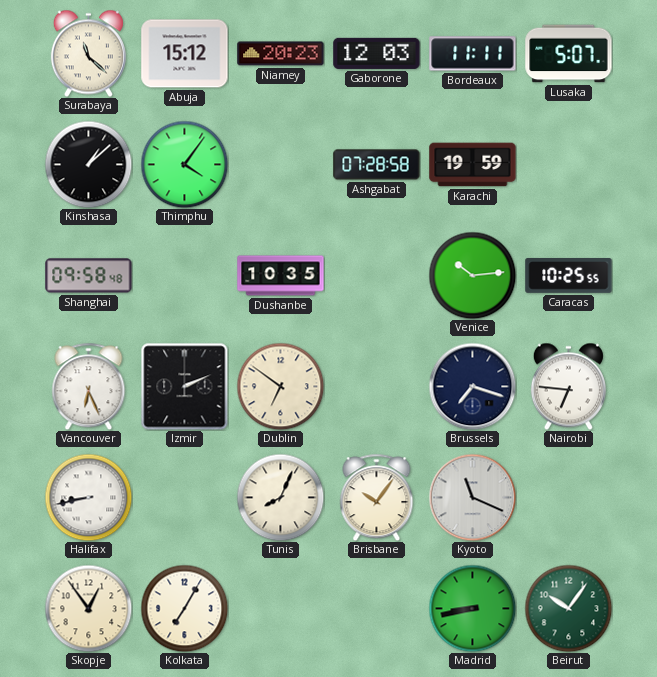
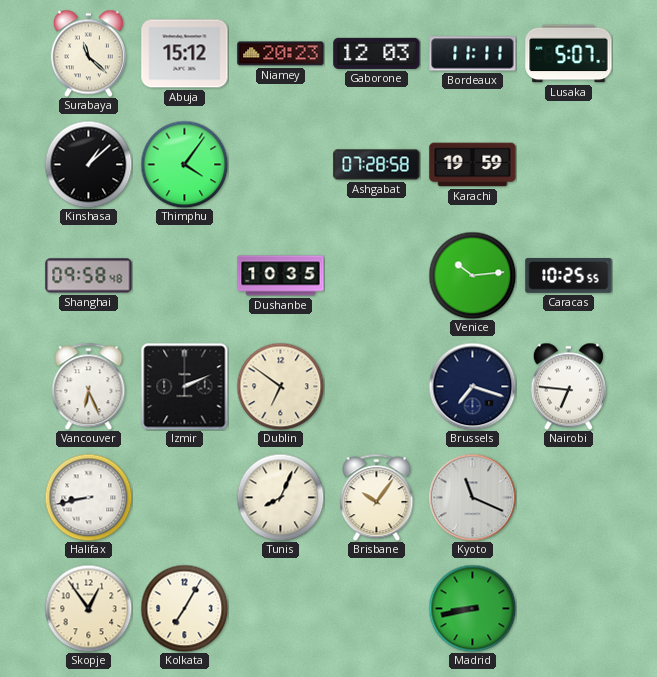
Beirut: 10:06 -> none
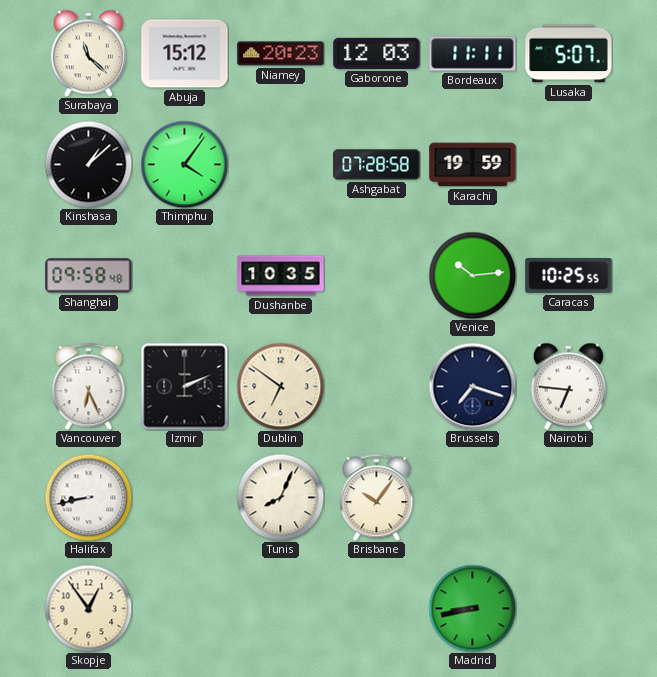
Kyoto: 11:19 -> none
Kolkata: 7:05 -> none
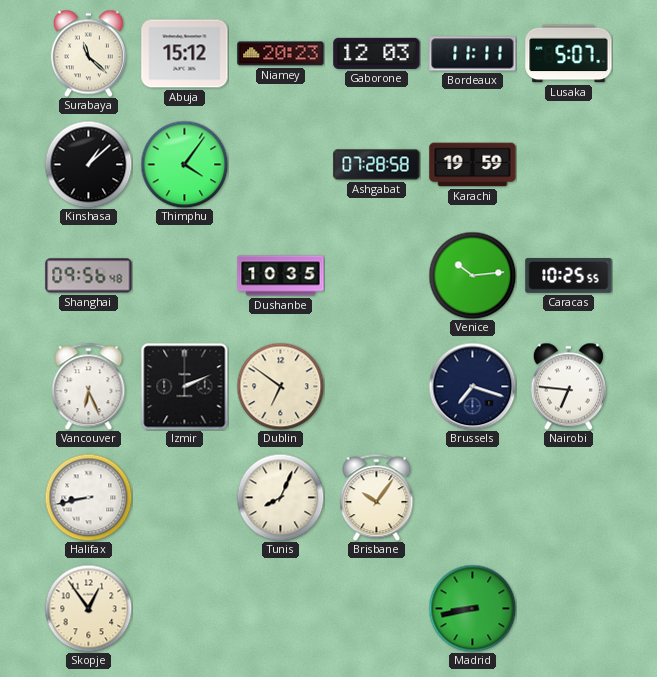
Shanghai: 09:58 -> 09:56
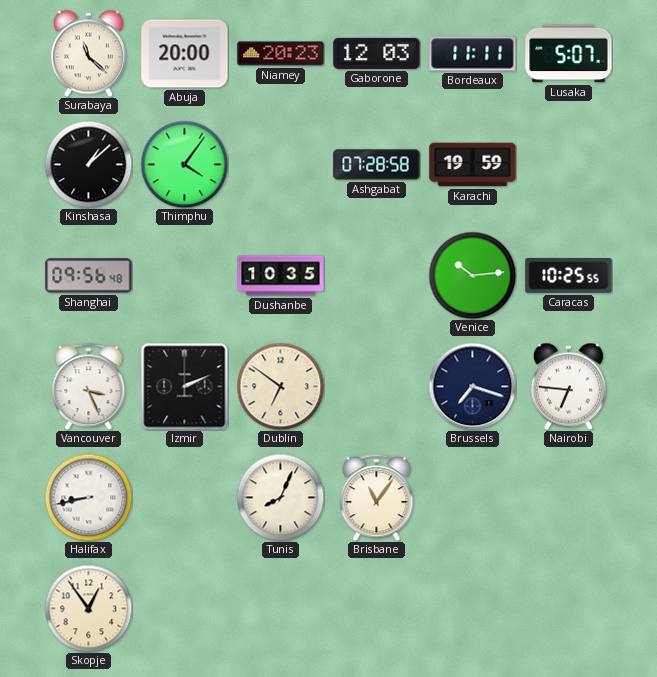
Abuja: 15:12 -> 20:00
Vancouver: 6:26 -> 3:26
Brisbane: 10:06 -> 11:06
Madrid: 8:43 -> none
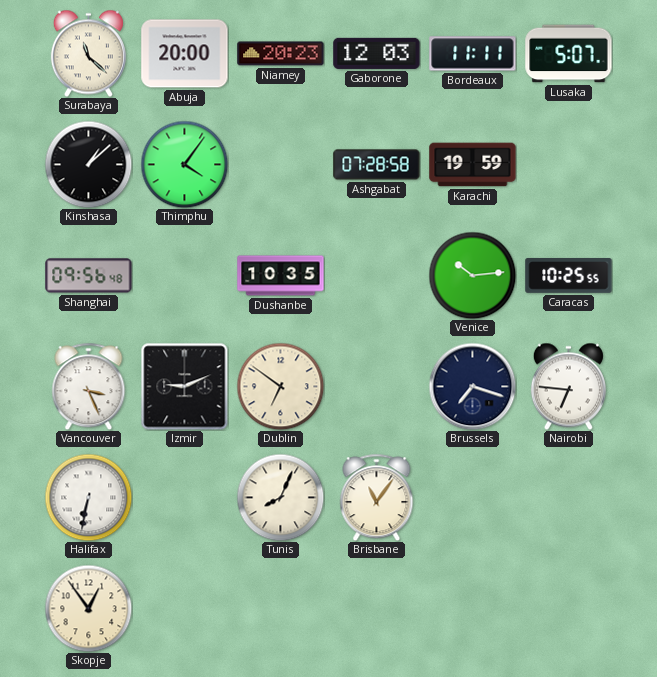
Izmir: 2:11 -> 9:11
Halifax: 8:43 -> 6:32
